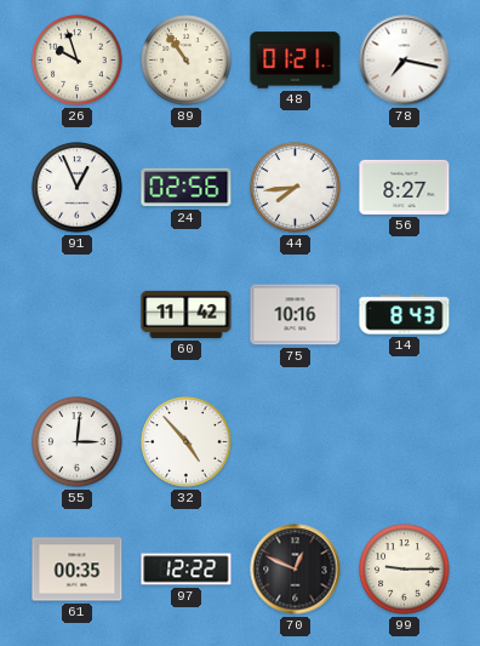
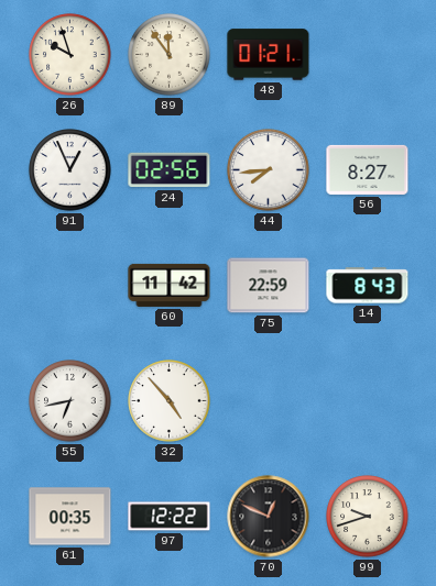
89: 10:54 -> 11:54
78: 7:17 -> none
75: 10:16 -> 22:59
55: 3:01 -> 6:43
99: 9:15 -> 9:42
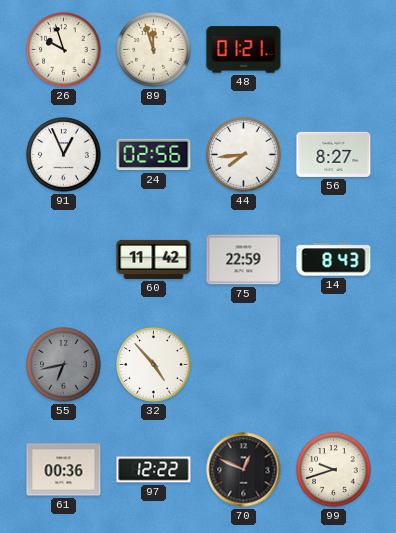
89: 11:54 -> 11:57
55 dial: white -> grey
61: 00:35 -> 00:36
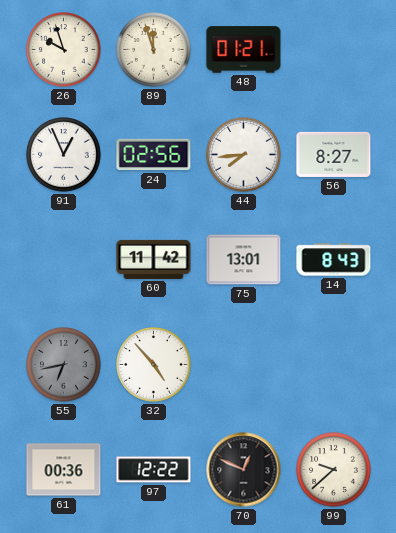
75: 22:59 -> 13:01
99: 9:42 -> 9:38
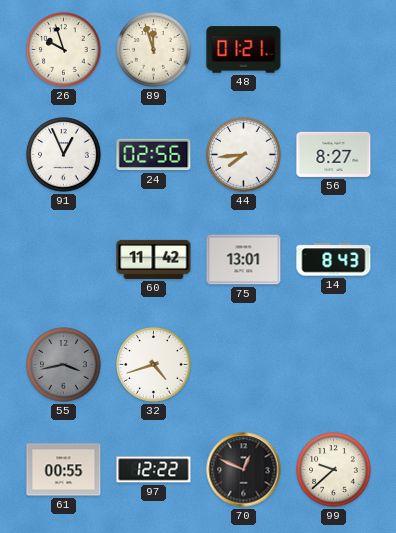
55: 6:43 -> 3:43
32: 4:53 -> 4:42
61: 00:36 -> 00:55
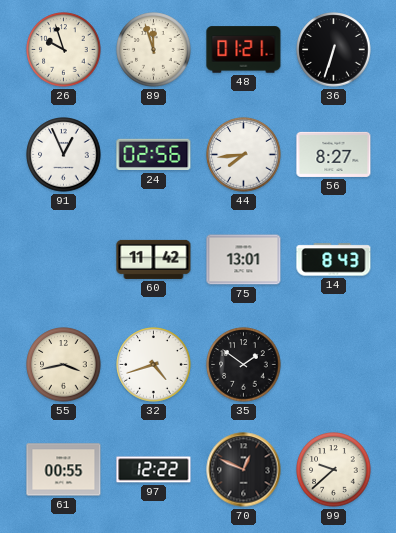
36: none -> 6:33
55 dial: grey -> cream
35: none -> 1:51
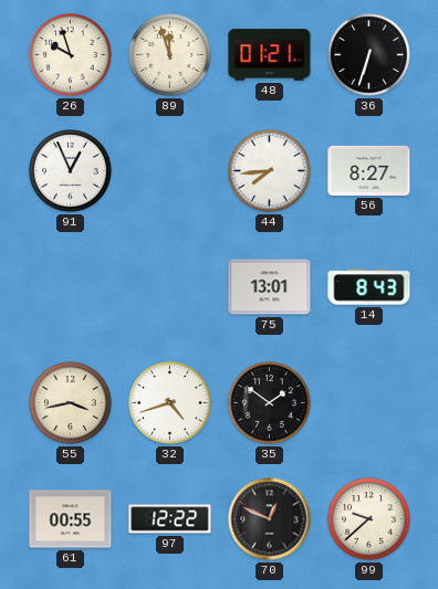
24: 02:56 -> none
60: 11:42 -> none
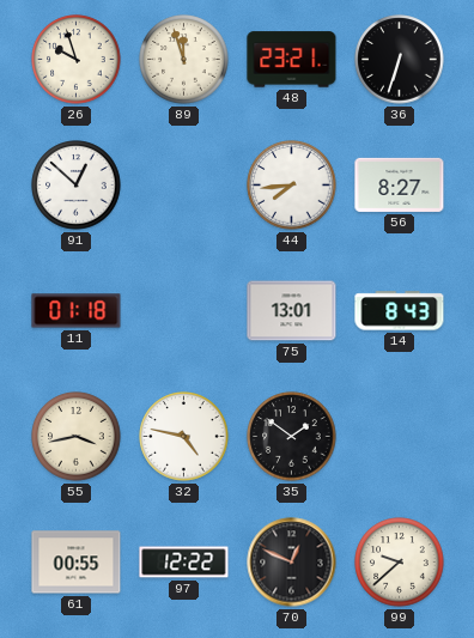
48: 01:21 -> 23:21
91: 12:56 -> 12:52
11: none -> 01:18
32: 4:42 -> 4:47
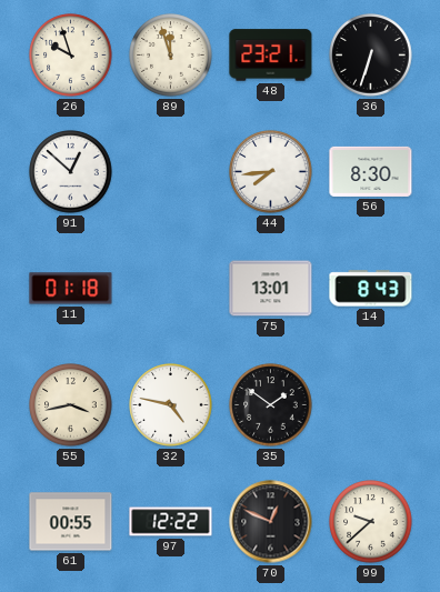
56: 8:27 -> 8:30
